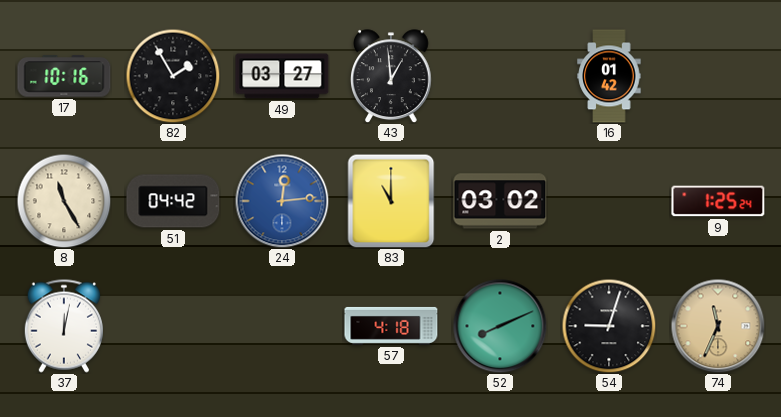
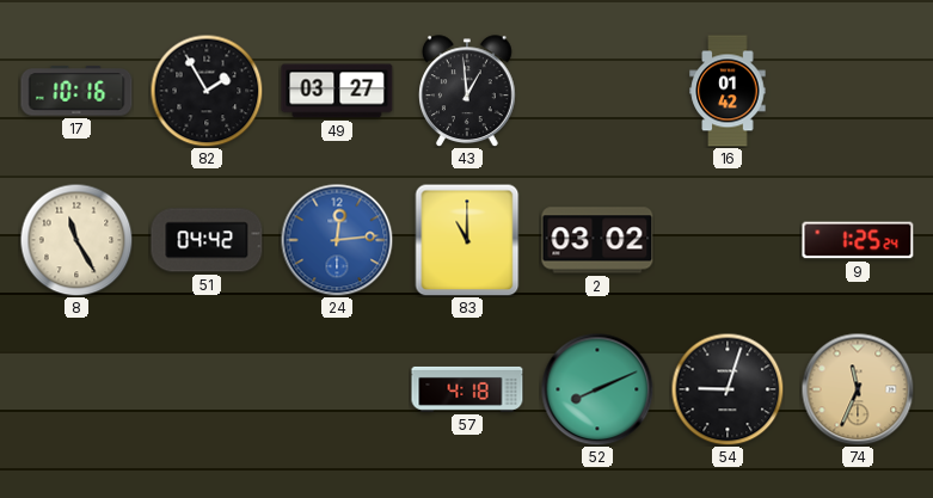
37: 12:02 -> none
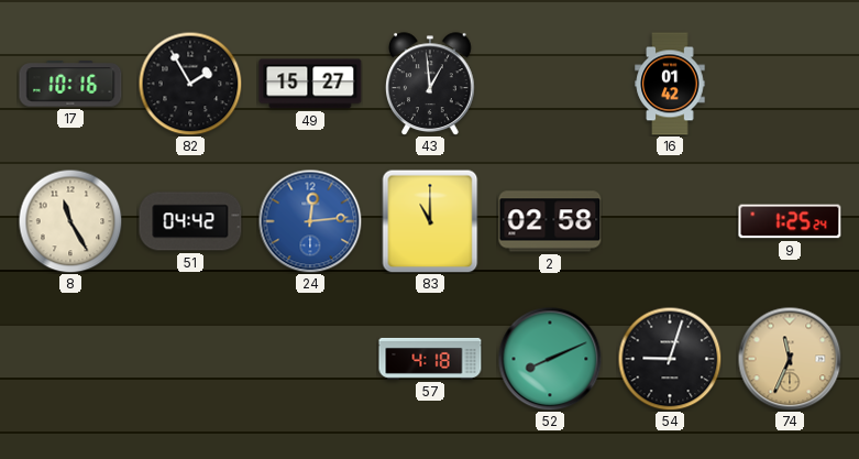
49: 03:27 -> 15:27
2: 03:02 -> 02:58
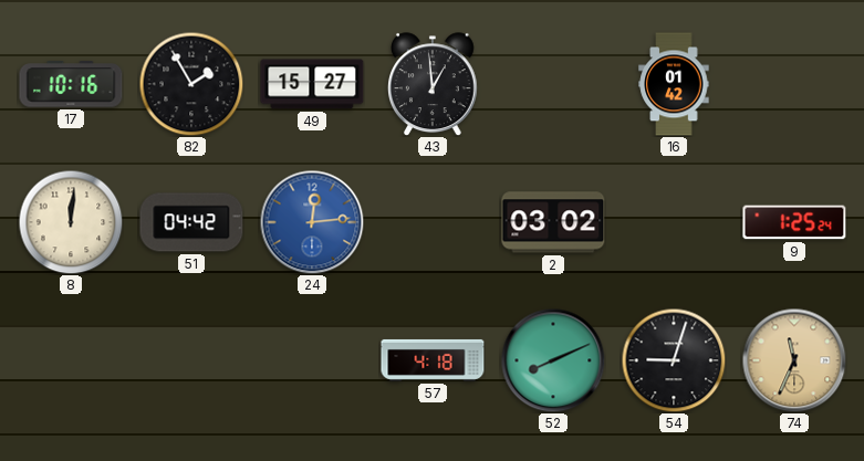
8: 11:25 -> 12:01
83: 11:00 -> none
2: 02:58 -> 03:02
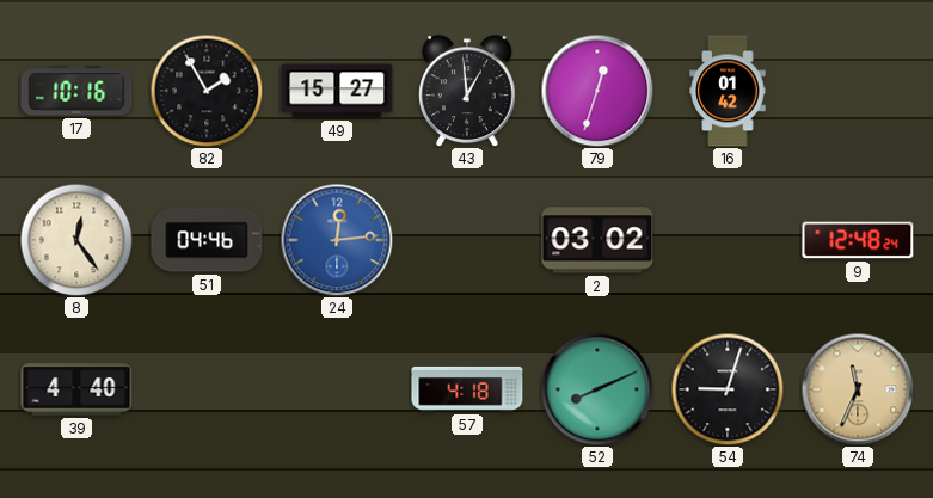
79: none -> 12:33
8: 12:01 -> 12:24
51: 04:42 -> 04:46
9: 1:25 -> 12:48
39: none -> 4:40
